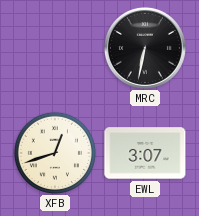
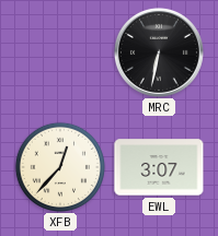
XFB: 12:42 -> 12:37
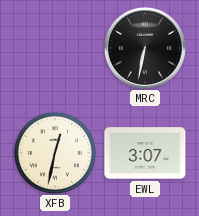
XFB: 12:37 -> 12:32
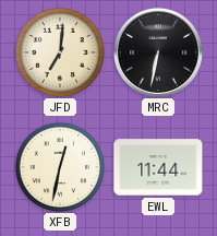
JFD: none -> 7:01
EWL: 3:07 -> 11:44
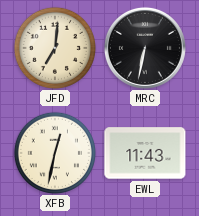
EWL: 11:44 -> 11:43
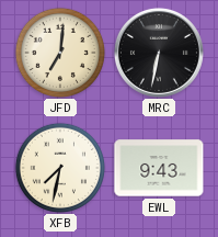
XFB: 12:32 -> 7:32
EWL: 11:43 -> 9:43
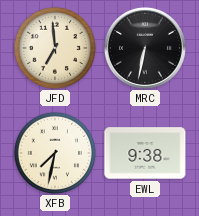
JFD: 7:01 -> 6:59
EWL: 9:43 -> 9:38
